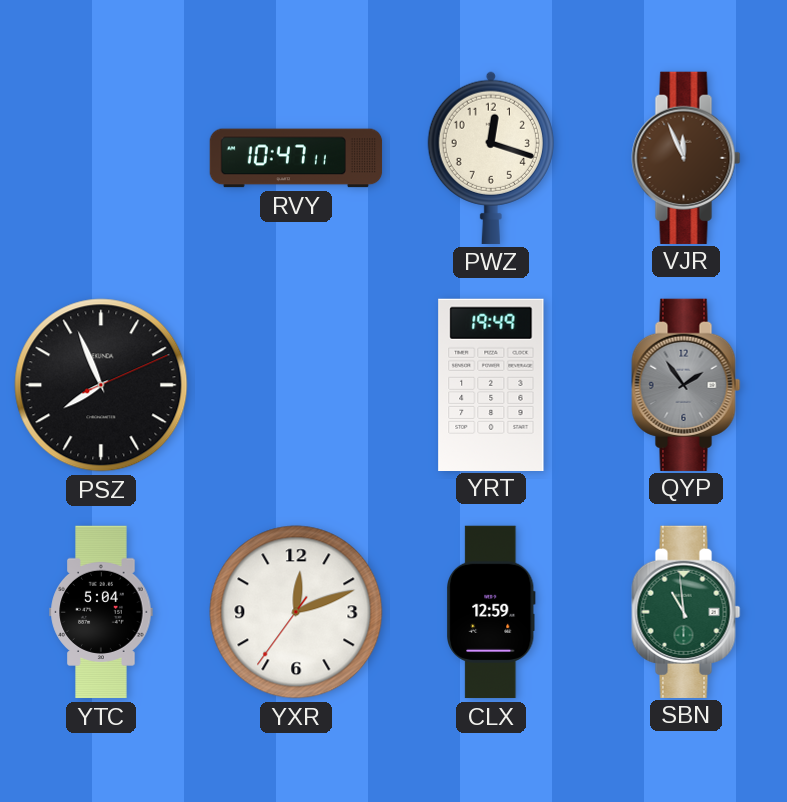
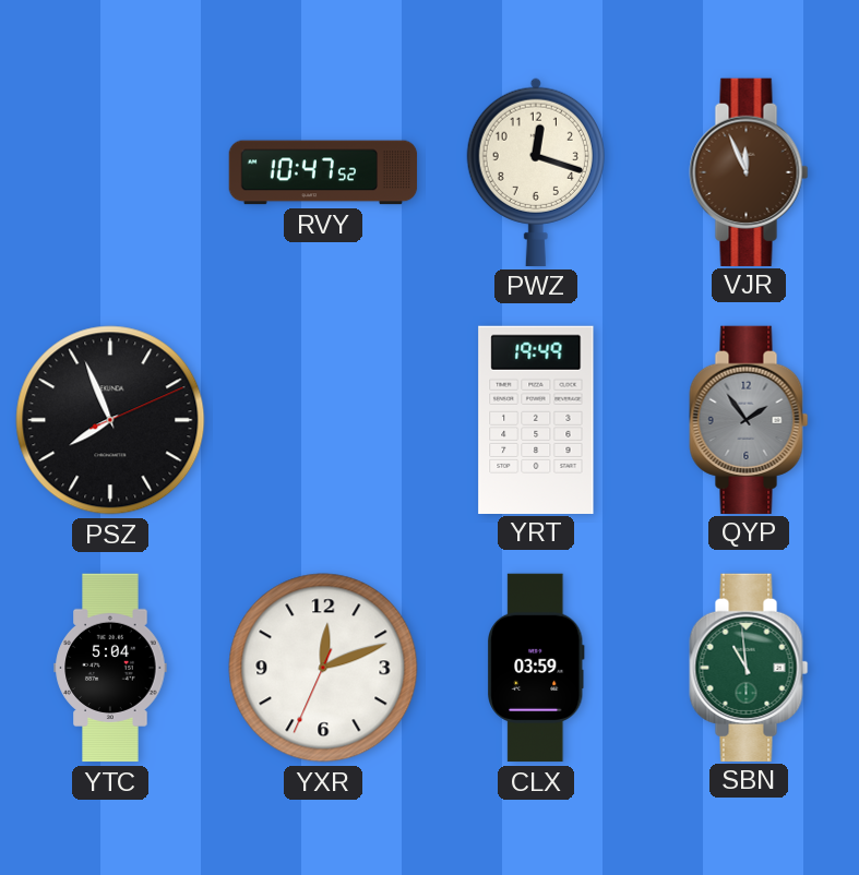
RVY: 10:47:11 -> 10:47:52
YXR: 12:11:36 -> 12:11:34
CLX: 12:59 -> 03:59
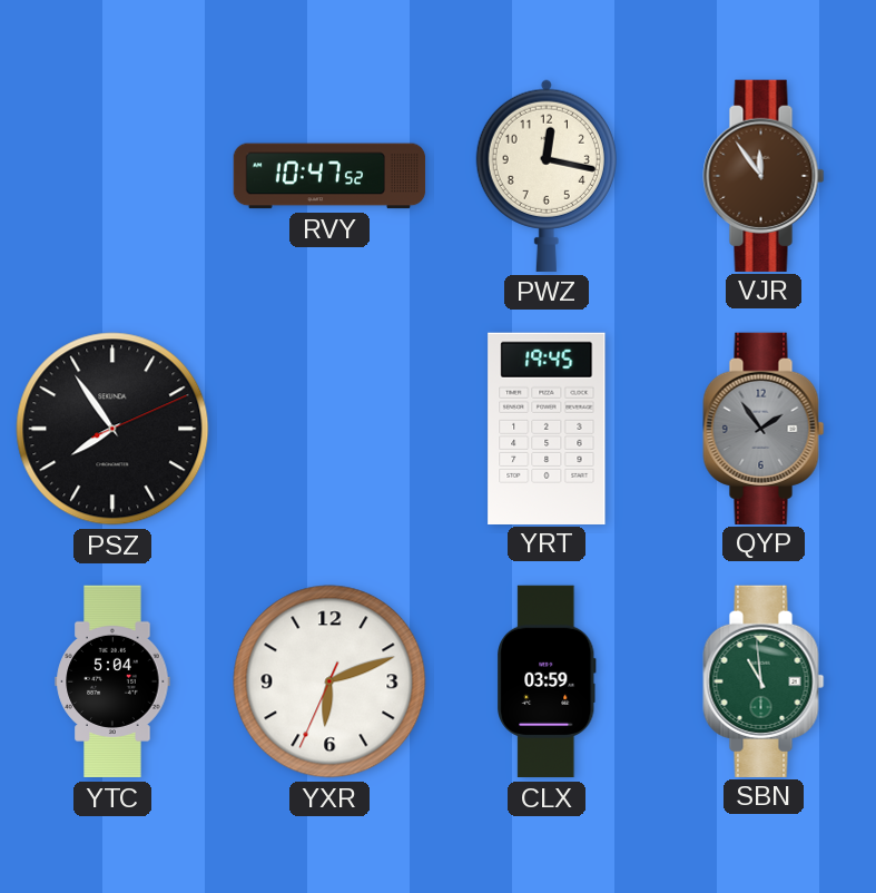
PWZ: 12:18 -> 12:17
VJR: 11:56 -> 11:54
PSZ: 7:56 -> 7:54
YRT: 19:49 -> 19:45
YXR: 12:11 -> 6:11
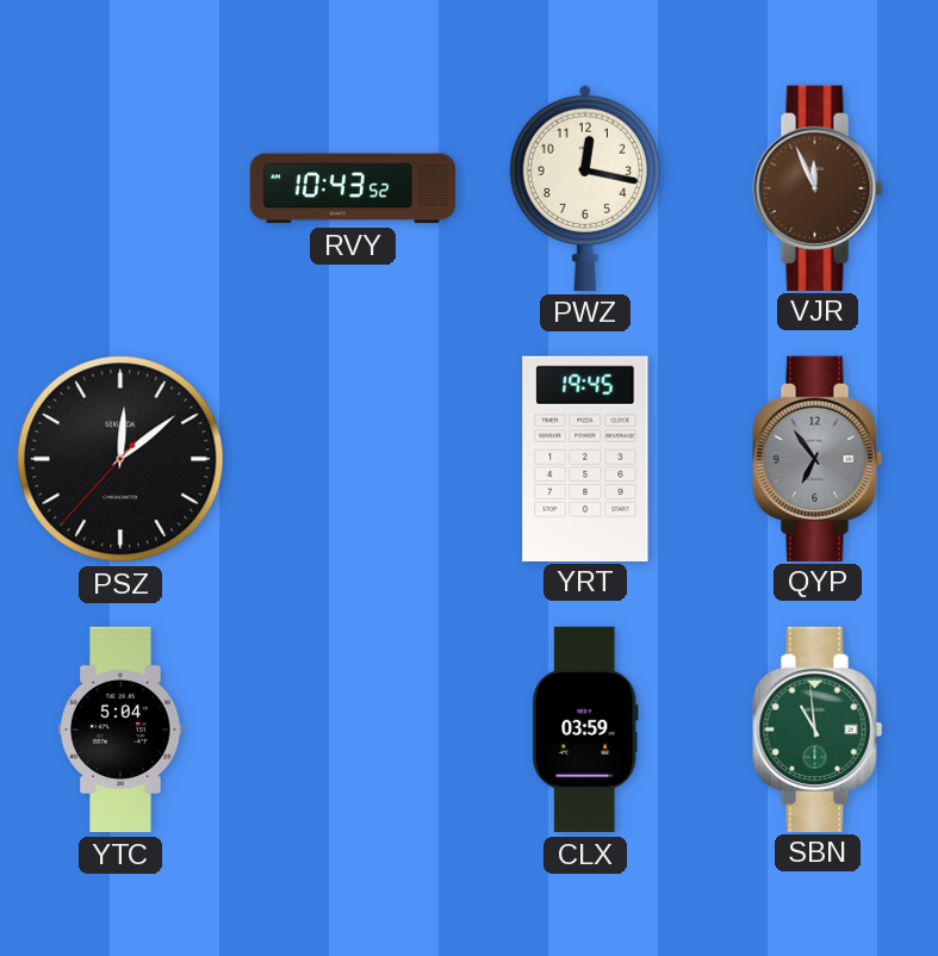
RVY: 10:47 -> 10:43
VJR: 11:54 -> 11:56
PSZ: 7:54 -> 12:08
QYP: 1:54 -> 6:54
YXR: 6:11 -> none
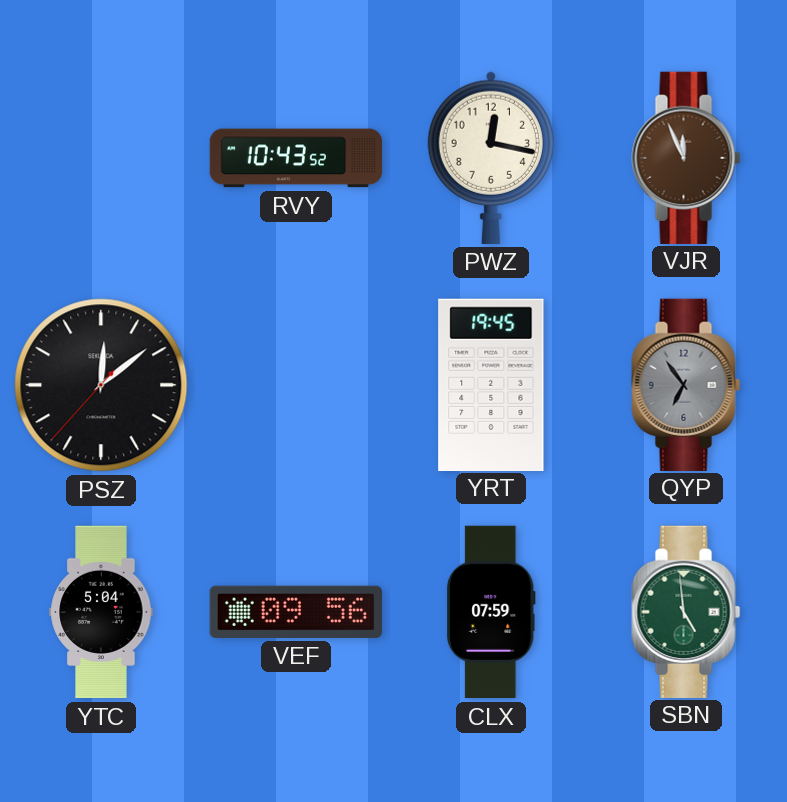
VEF: none -> 09:56
CLX: 03:59 -> 07:59
SBN: 10:59 -> 4:59
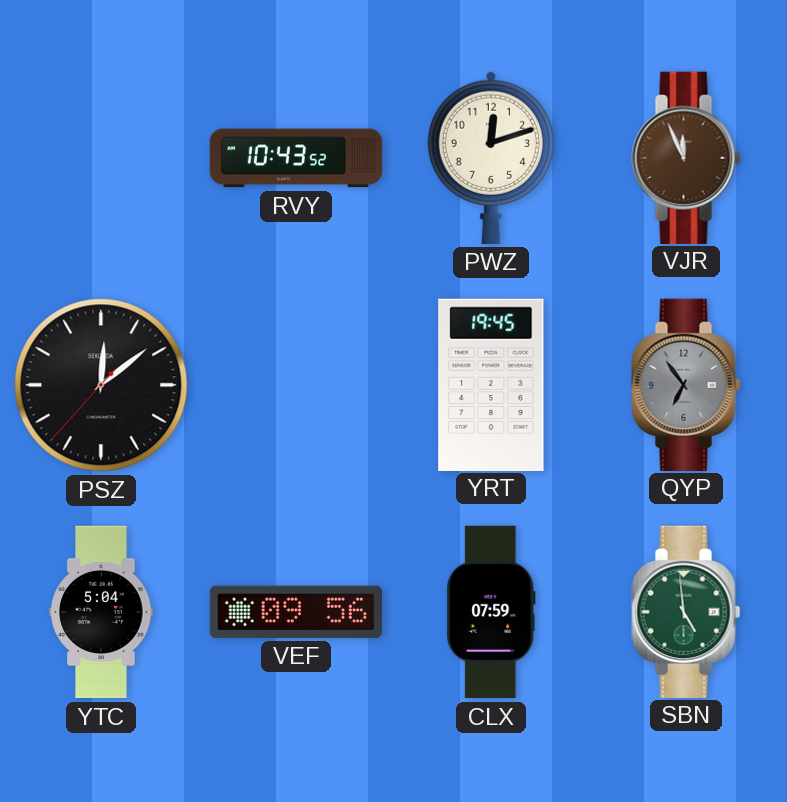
PWZ: 12:17 -> 12:12
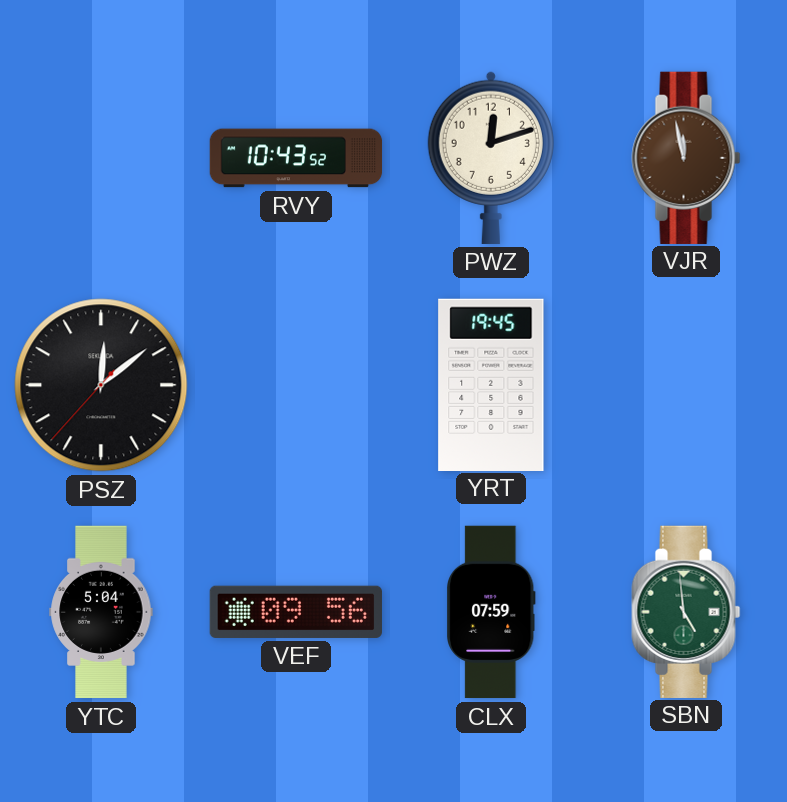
VJR: 11:56 -> 11:58
QYP: 6:54 -> none
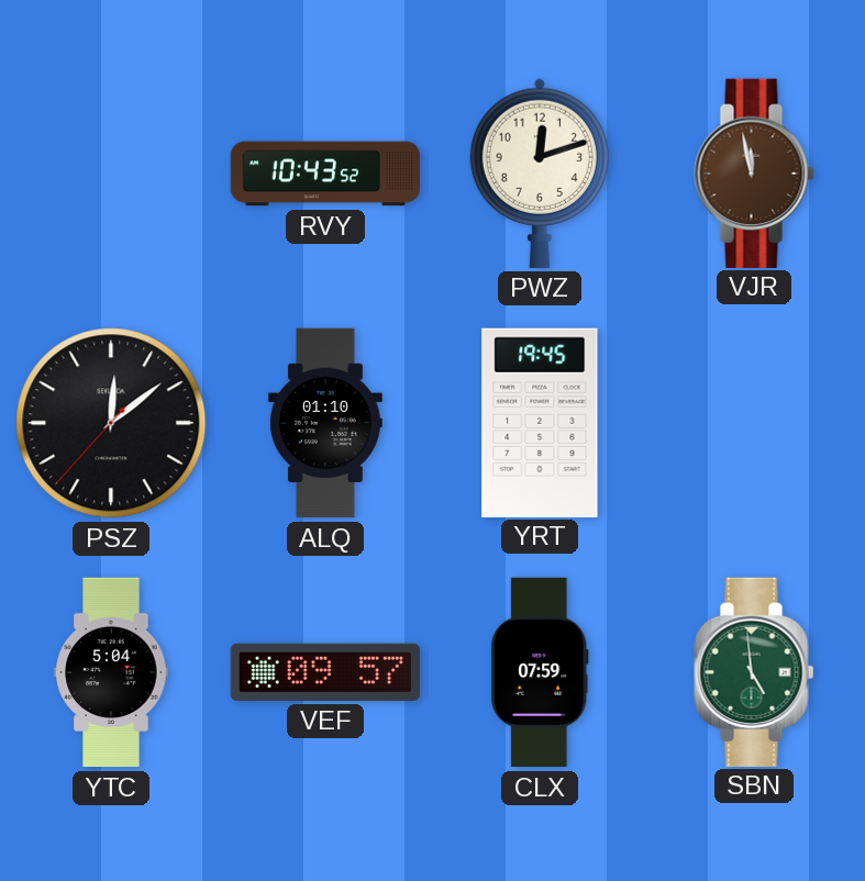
ALQ: none -> 01:10
VEF: 09:56 -> 09:57
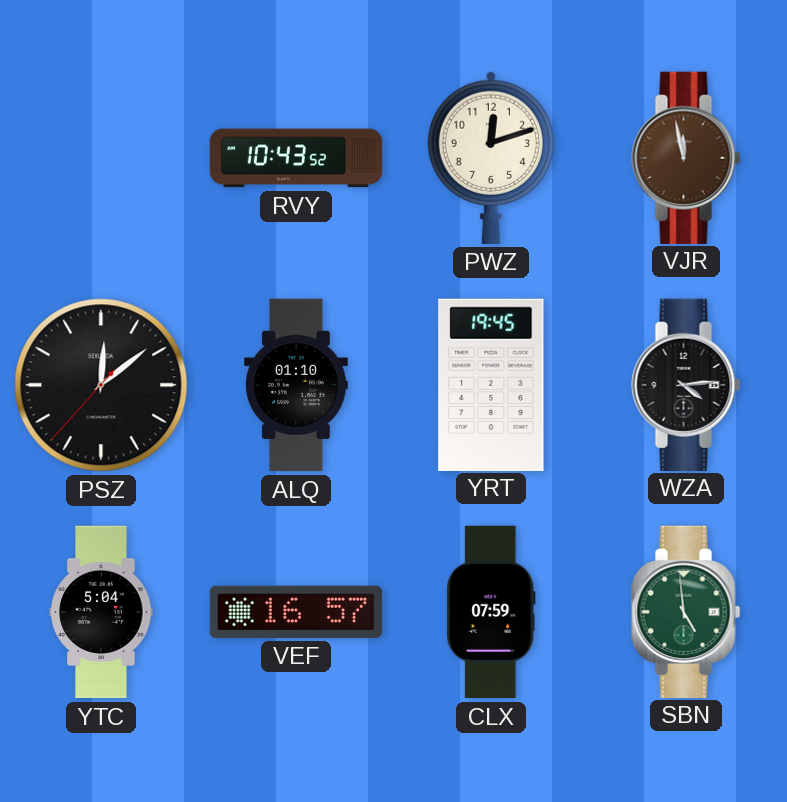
WZA: none -> 4:14
VEF: 09:57 -> 16:57
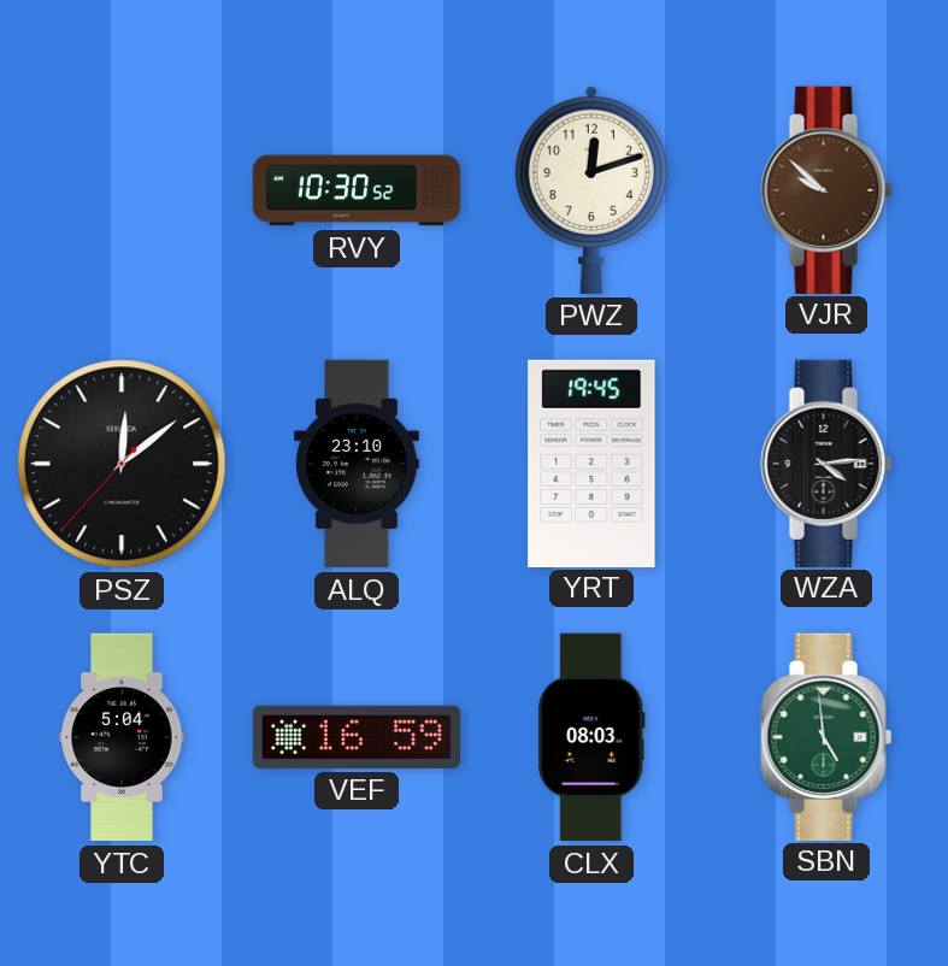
RVY: 10:43 -> 10:30
VJR: 11:58 -> 9:52
ALQ: 01:10 -> 23:10
VEF: 16:57 -> 16:59
CLX: 07:59 -> 08:03
